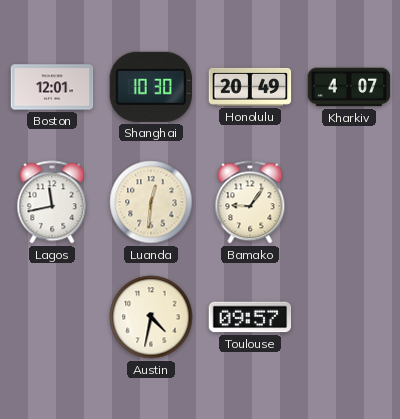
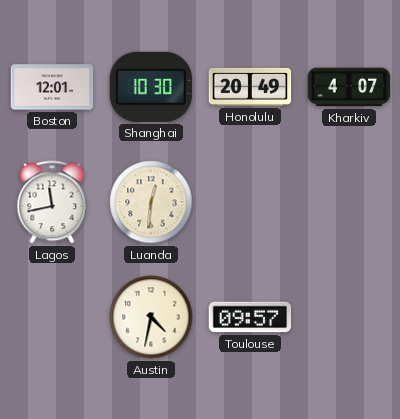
Bamako: 9:06 -> none
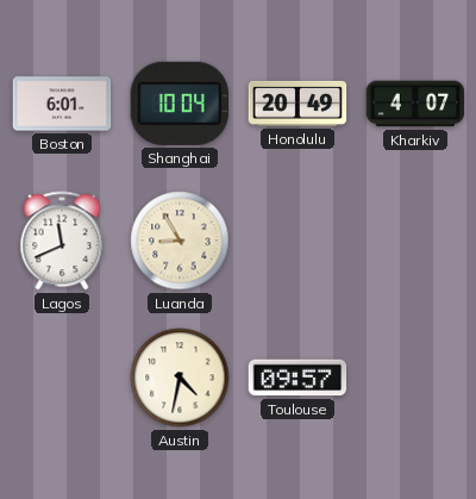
Boston: 12:01 -> 6:01
Shanghai: 10:30 -> 10:04
Lagos: 11:43 -> 11:41
Luanda: 12:31 -> 8:55
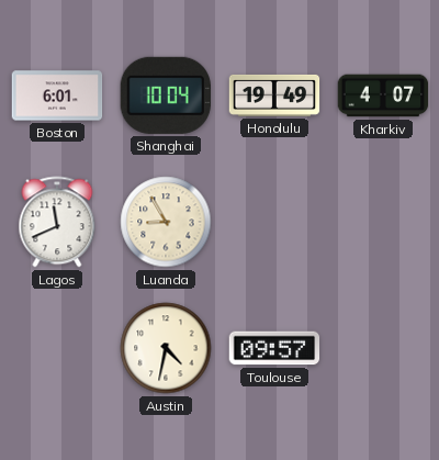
Honolulu: 20:49 -> 19:49
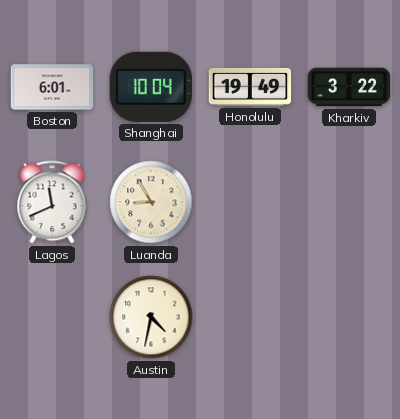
Kharkiv: 4:07 -> 3:22
Toulouse: 09:57 -> none
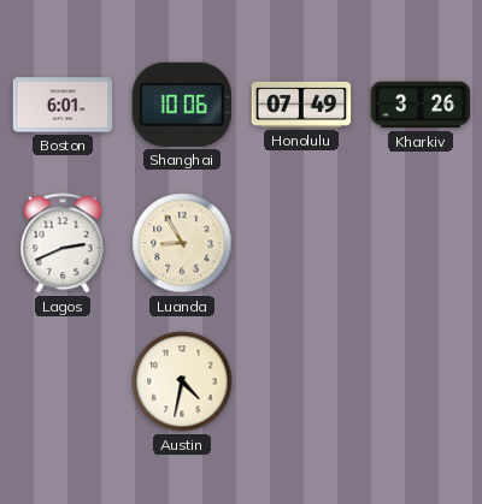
Shanghai: 10:04 -> 10:06
Honolulu: 19:49 -> 07:49
Kharkiv: 3:22 -> 3:26
Lagos: 11:41 -> 2:41
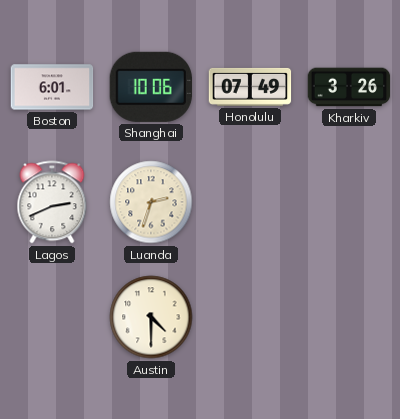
Luanda: 8:55 -> 2:33
Austin: 4:32 -> 4:30
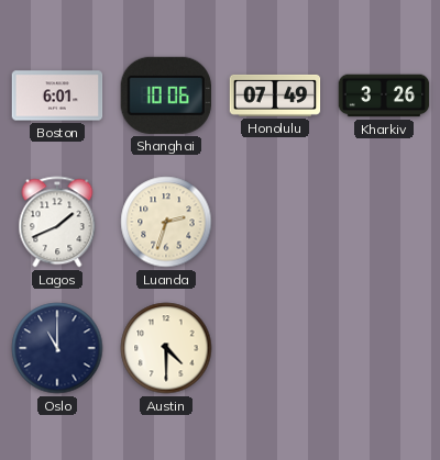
Lagos: 2:41 -> 1:41
Oslo: none -> 11:00
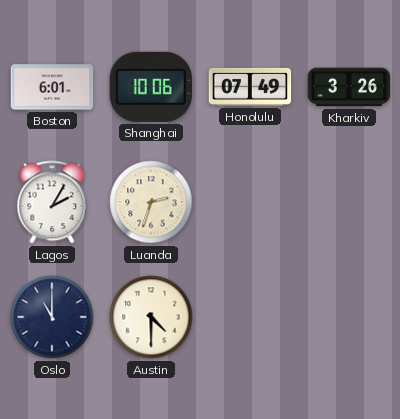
Lagos: 1:41 -> 2:05
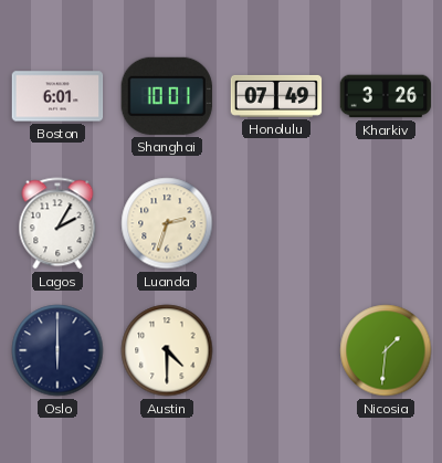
Shanghai: 10:06 -> 10:01
Oslo: 11:00 -> 6:00
Nicosia: none -> 1:31
